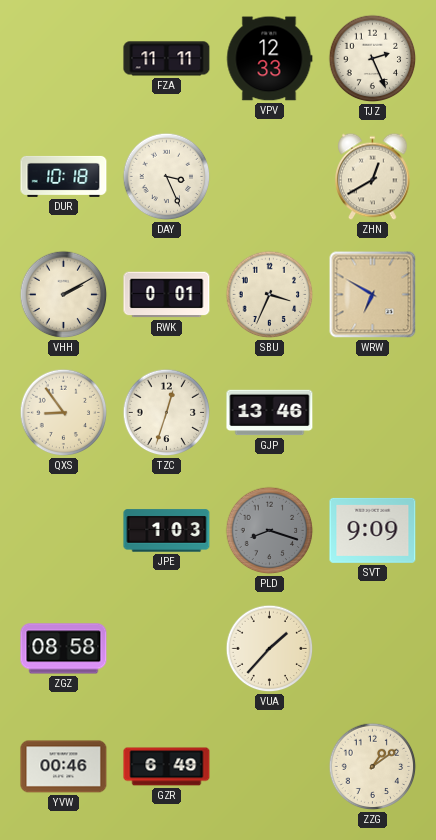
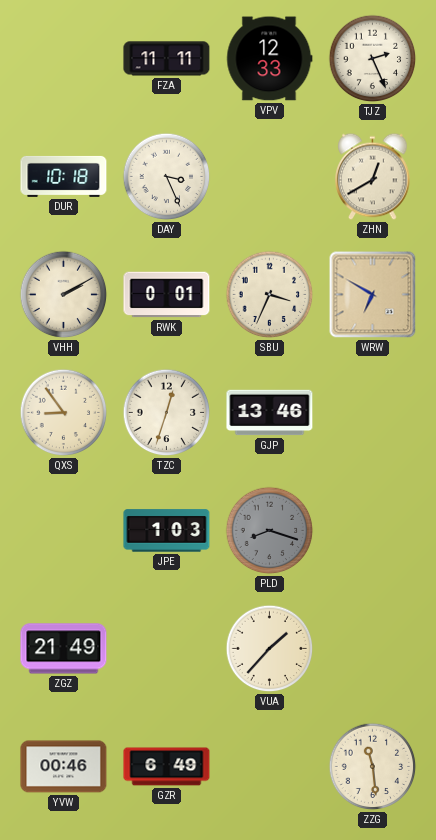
SVT: 9:09 -> none
ZGZ: 08:58 -> 21:49
ZZG: 1:09 -> 11:29
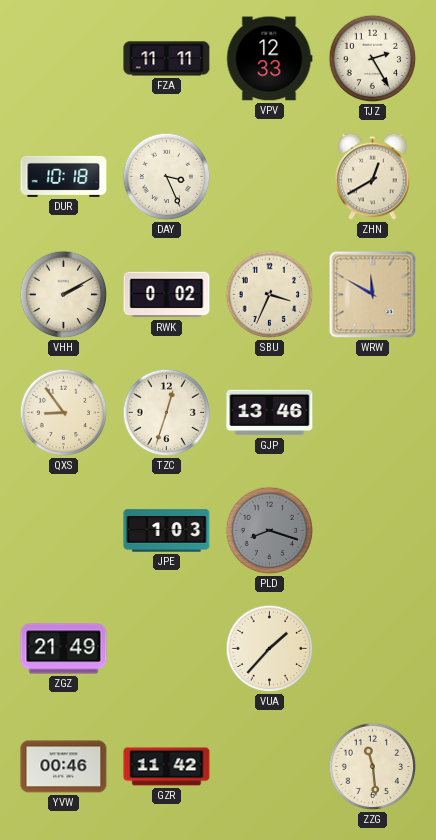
TJZ: 2:26 -> 2:25
RWK: 0:01 -> 0:02
WRW: 6:50 -> 11:50
GZR: 6:49 -> 11:42
